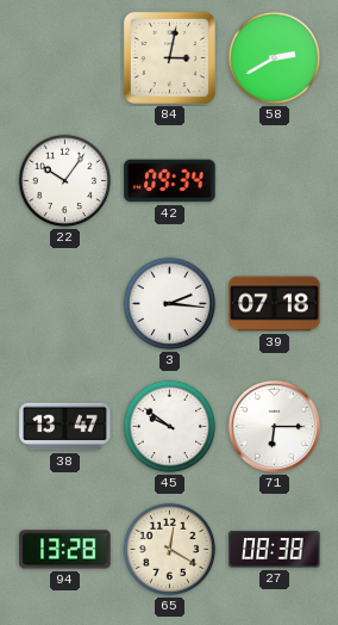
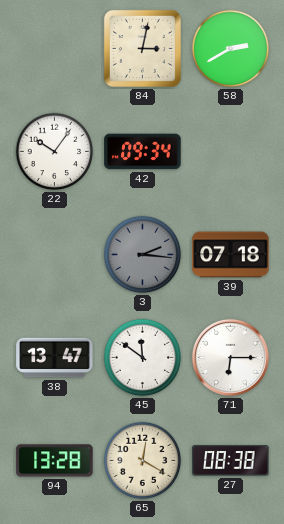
3 dial: white -> grey
45: 9:51 -> 11:51
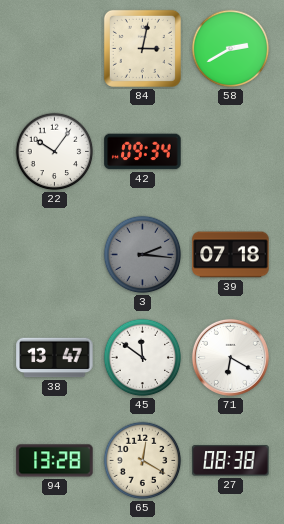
71: 6:15 -> 6:20
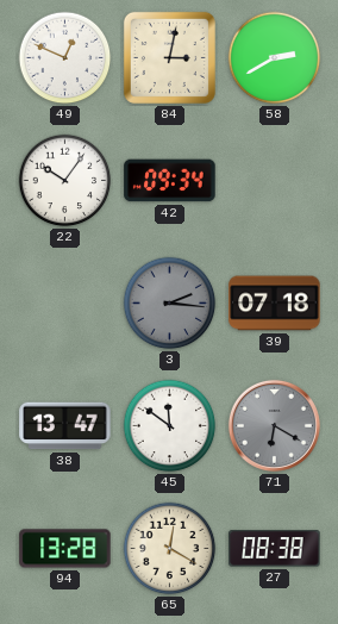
49: none -> 12:49
71 dial: white -> grey
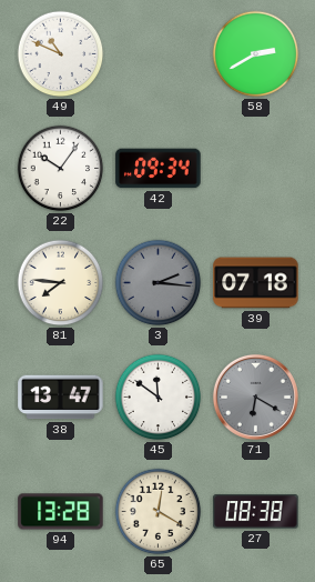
49: 12:49 -> 10:49
84: 3:02 -> none
81: none -> 7:46
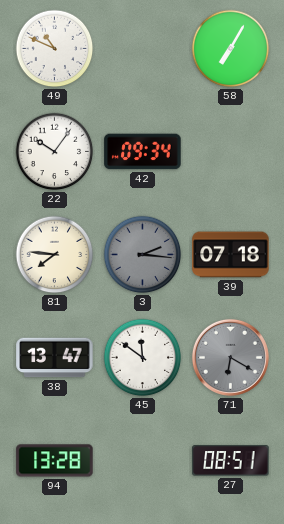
58: 2:40 -> 7:05
65: 12:20 -> none
27: 08:38 -> 08:51
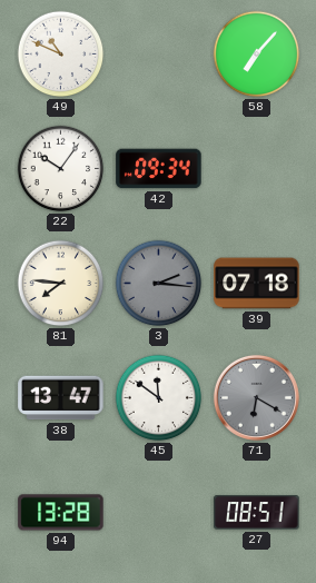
58: 7:05 -> 7:07
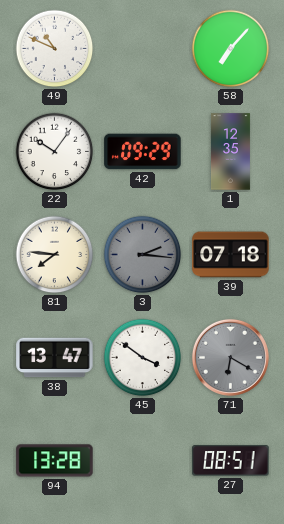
42: 09:34 -> 09:29
1: none -> 12:35
45: 11:51 -> 3:51
